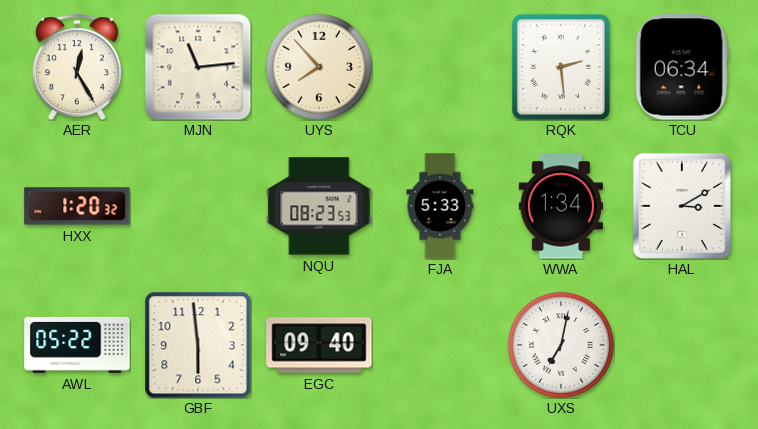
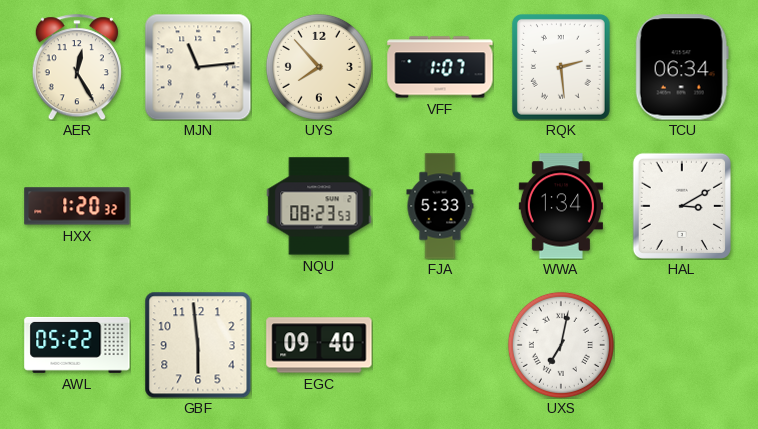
VFF: none -> 1:07
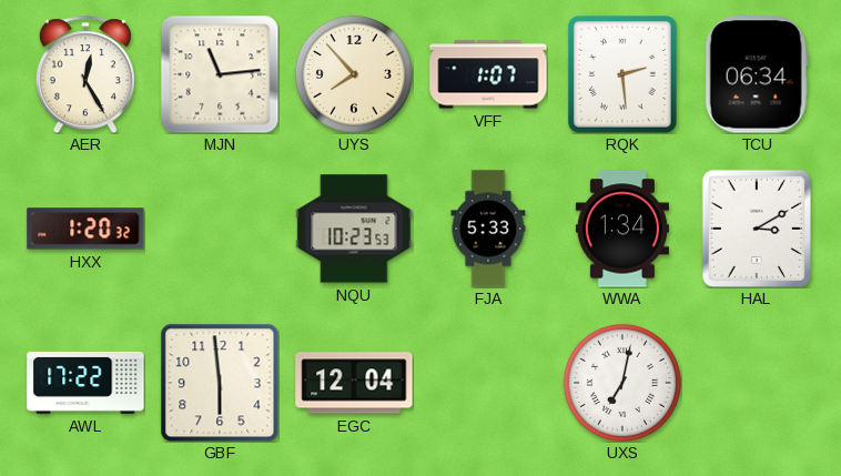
NQU: 08:23 -> 10:23
AWL: 05:22 -> 17:22
EGC: 09:40 -> 12:04
